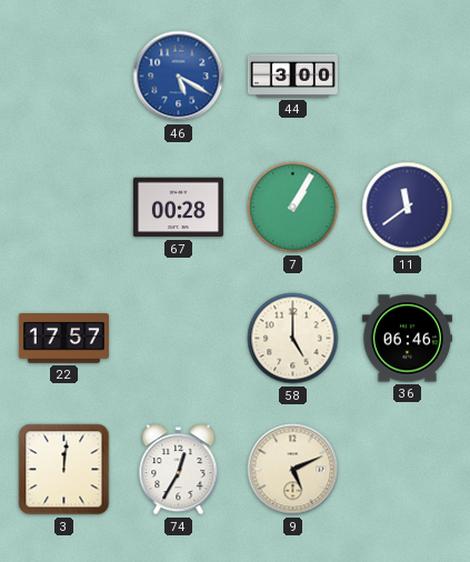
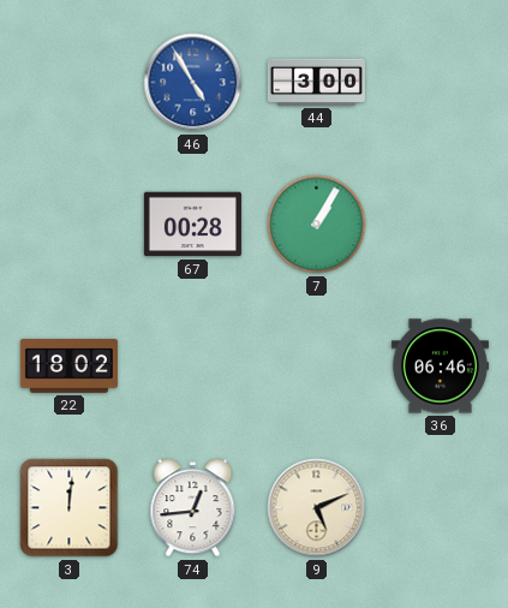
46: 5:20 -> 4:55
11: 11:39 -> none
22: 17:57 -> 18:02
58: 5:00 -> none
74: 12:35 -> 12:44
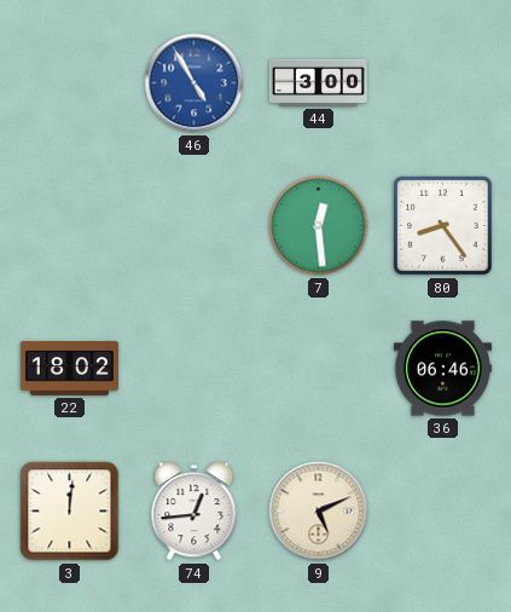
67: 00:28 -> none
7: 1:05 -> 12:29
80: none -> 8:24
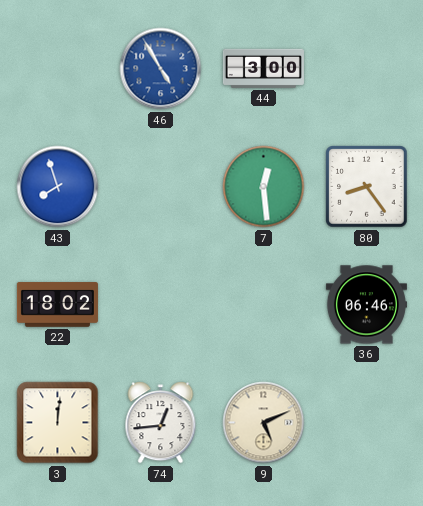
43: none -> 7:57
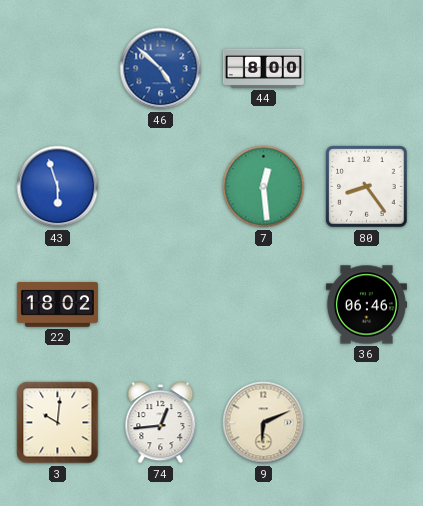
46: 4:55 -> 4:52
44: 3:00 -> 8:00
43: 7:57 -> 5:57
3: 12:01 -> 10:01
9: 5:11 -> 6:11
